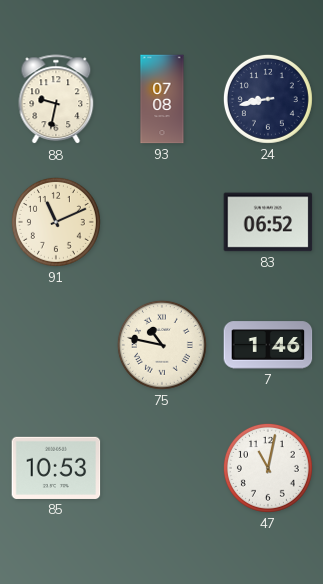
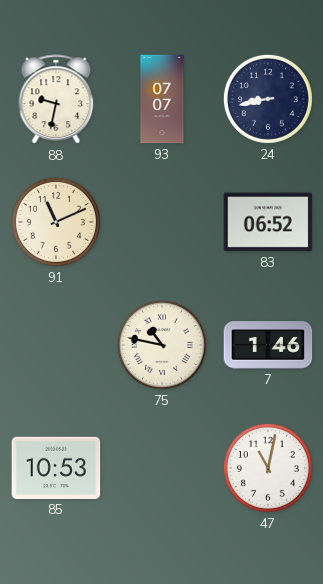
93: 07:08 -> 07:07
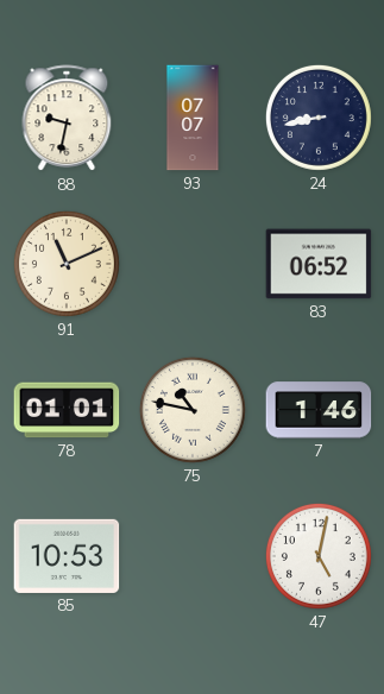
78: none -> 01:01
47: 11:02 -> 5:02
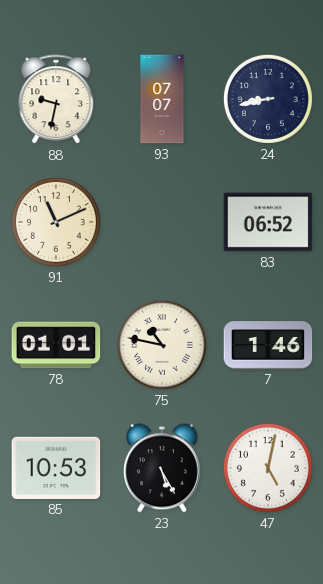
23: none -> 5:25
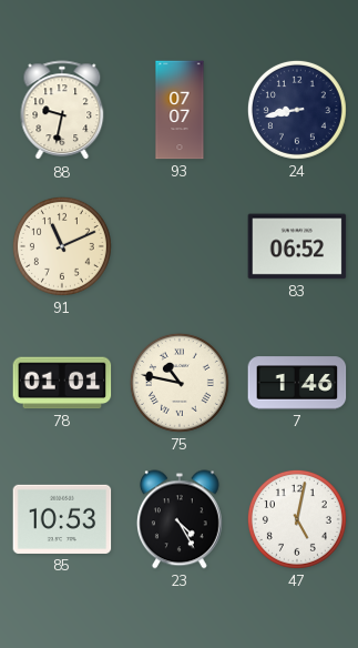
23: 5:25 -> 4:25
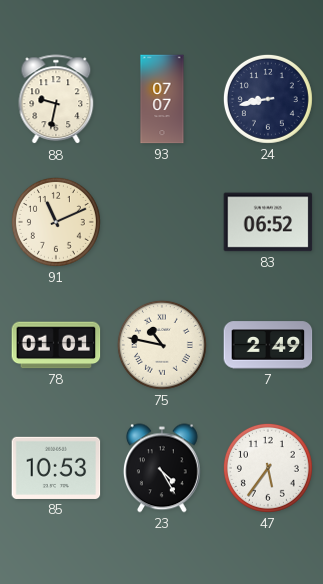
7: 1:46 -> 2:49
47: 5:02 -> 5:36
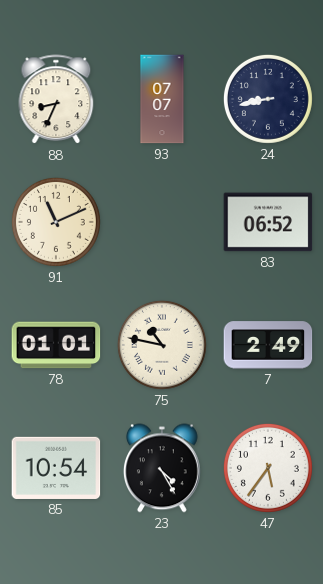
88: 9:32 -> 8:34
85: 10:53 -> 10:54
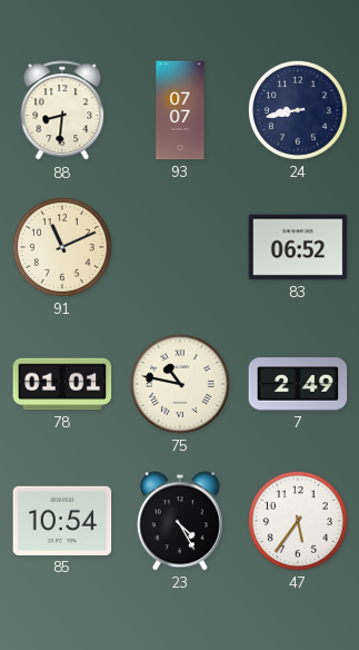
88: 8:34 -> 8:31
